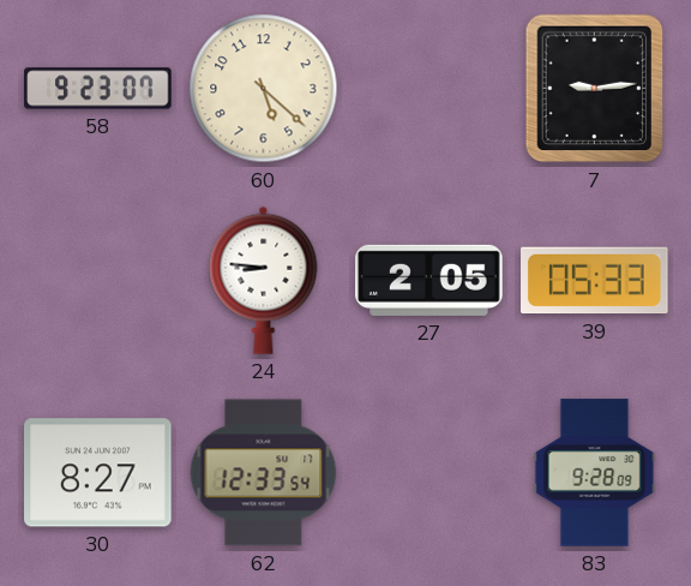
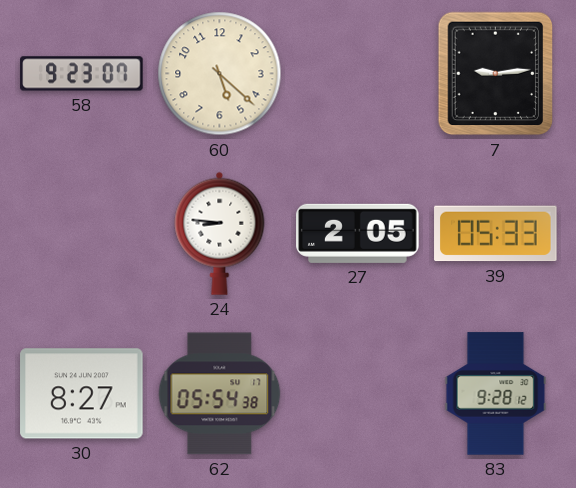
62: 12:33 -> 05:54
83: 9:28:09 -> 9:28:12
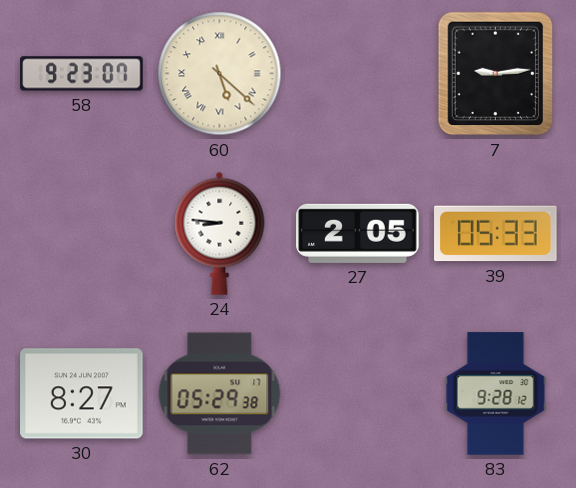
60 numerals: Arabic -> Roman
62: 05:54 -> 05:29
